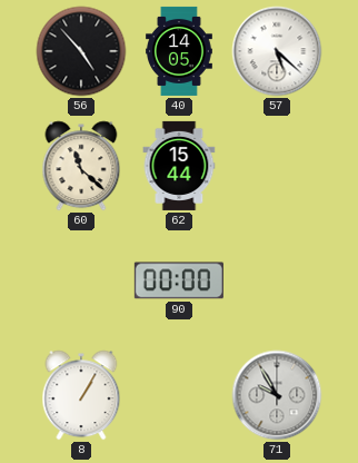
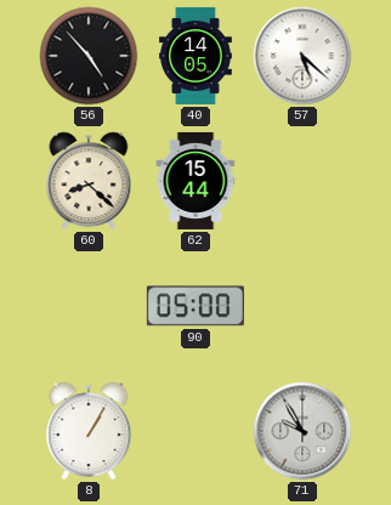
60: 11:22 -> 8:22
90: 00:00 -> 05:00
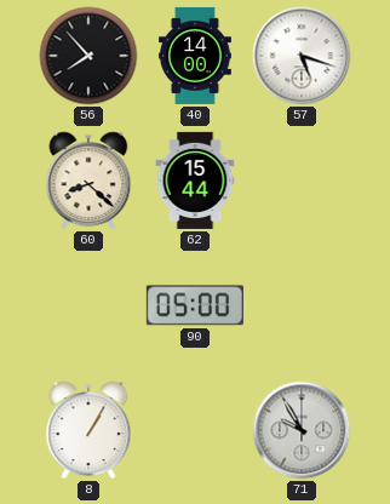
56: 4:53 -> 7:53
40: 14:05 -> 14:00
57: 5:22 -> 5:18
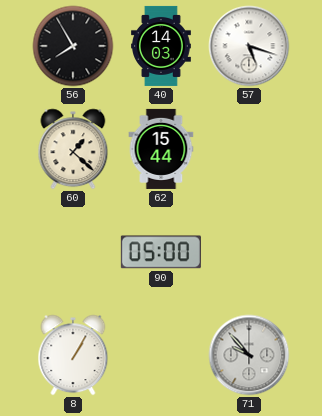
56: 7:53 -> 7:55
40: 14:00 -> 14:03
60: 8:22 -> 1:22
71: 9:55 -> 9:53
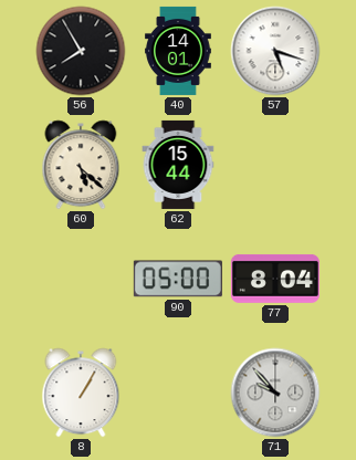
40: 14:03 -> 14:01
60: 1:22 -> 5:22
77: none -> 8:04
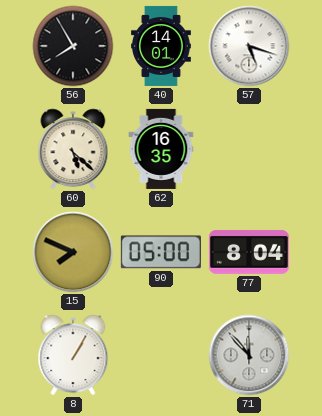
62: 15:44 -> 16:35
15: none -> 7:49
71: 9:53 -> 11:53
